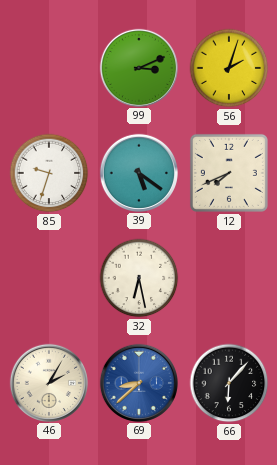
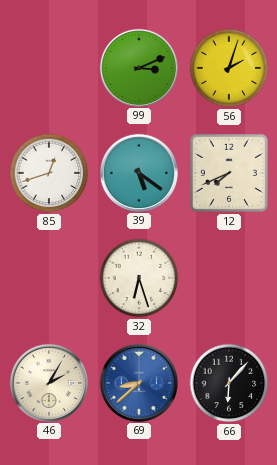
85: 9:33 -> 12:42
32: 6:28 -> 6:27
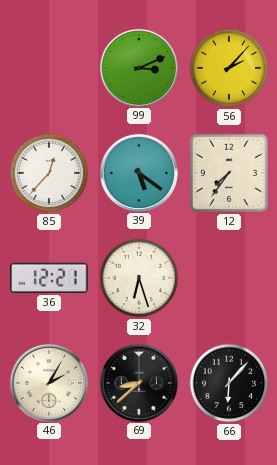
56: 2:03 -> 2:07
85: 12:42 -> 12:37
12: 7:41 -> 7:36
36: none -> 12:21
69 dial: blue -> black
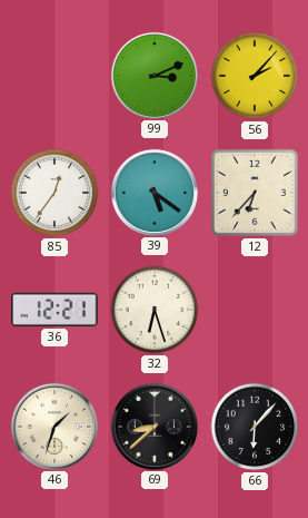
85: 12:37 -> 12:36
12: 7:36 -> 6:37
46: 2:05 -> 1:33
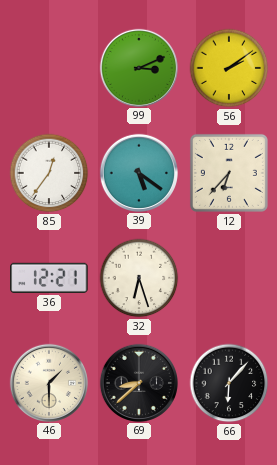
56: 2:07 -> 2:09
46: 1:33 -> 1:30
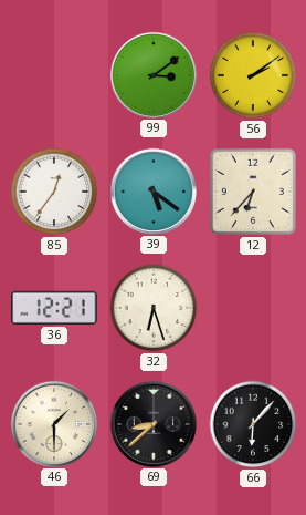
99: 3:11 -> 3:09
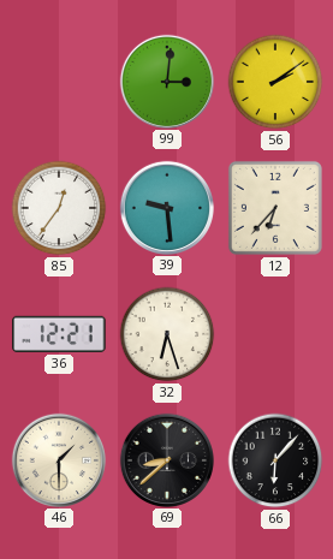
99: 3:09 -> 3:01
39: 5:21 -> 9:29
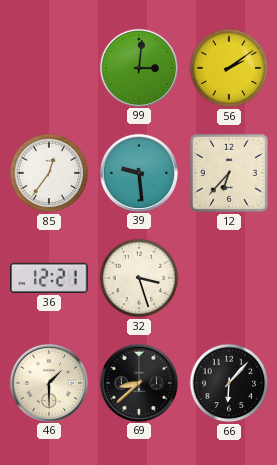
32: 6:27 -> 3:27
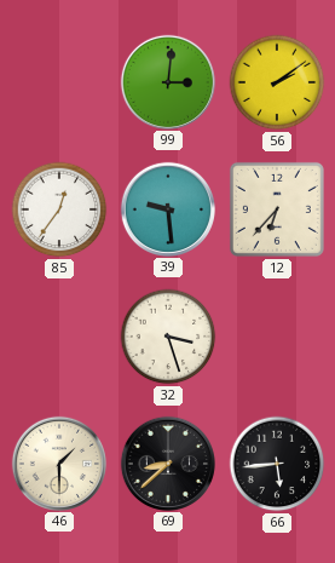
36: 12:21 -> none
66: 6:07 -> 5:44
